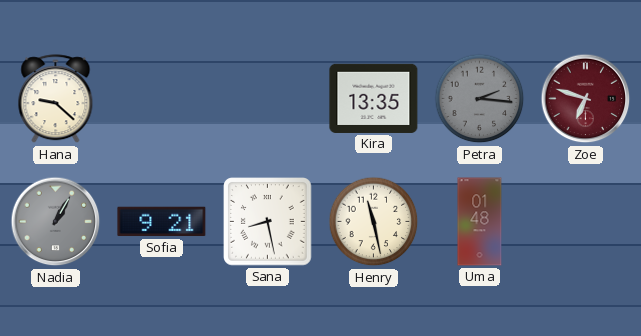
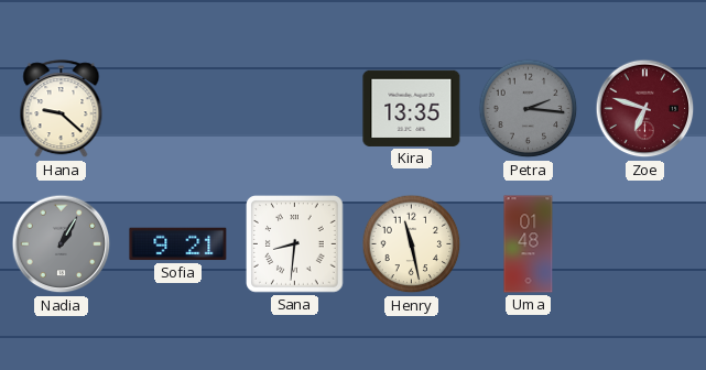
Sana: 8:28 -> 8:31
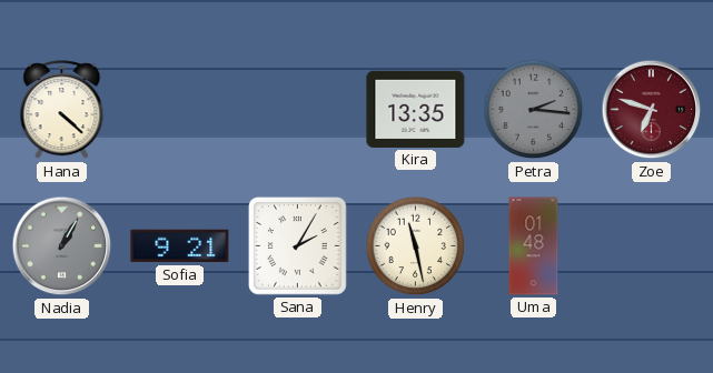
Hana: 9:22 -> 4:22
Sana: 8:31 -> 2:05
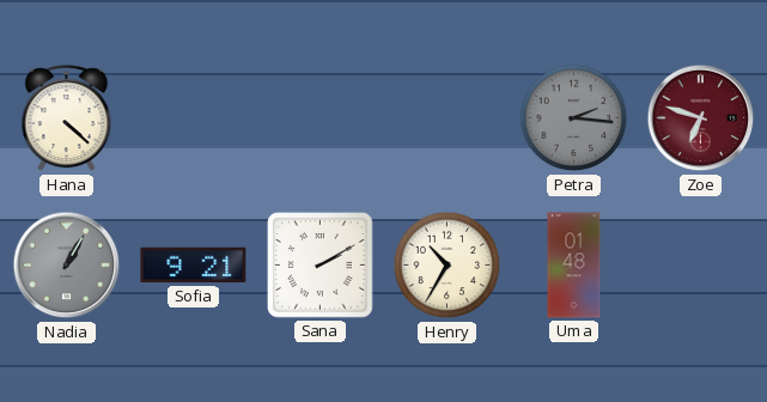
Kira: 13:35 -> none
Sana: 2:05 -> 2:10
Henry: 11:28 -> 10:35
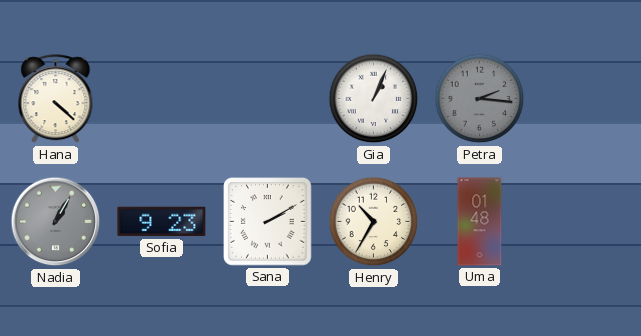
Gia: none -> 1:04
Zoe: 6:48 -> none
Sofia: 9:21 -> 9:23
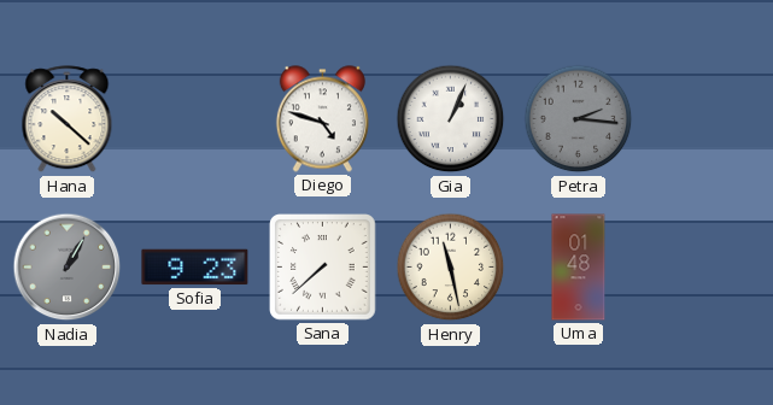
Hana: 4:22 -> 10:22
Diego: none -> 4:48
Sana: 2:10 -> 7:38
Henry: 10:35 -> 11:28
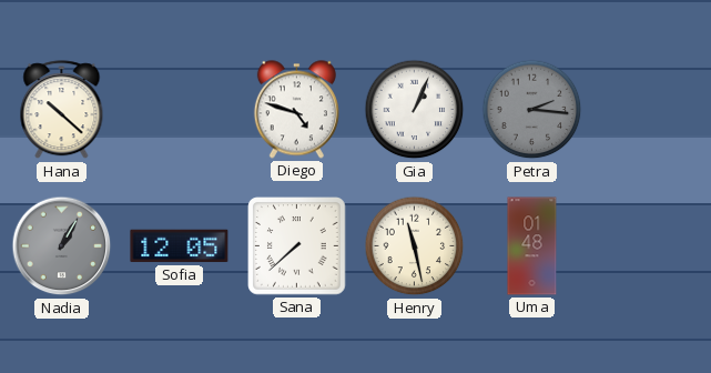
Sofia: 9:23 -> 12:05
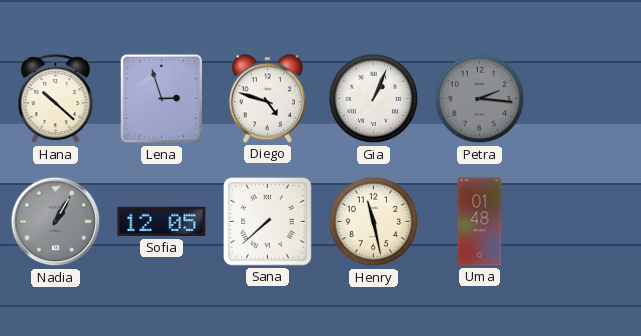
Lena: none -> 2:57
